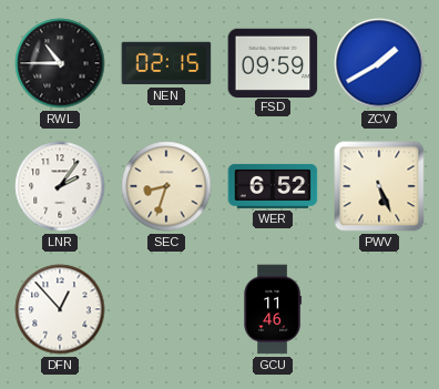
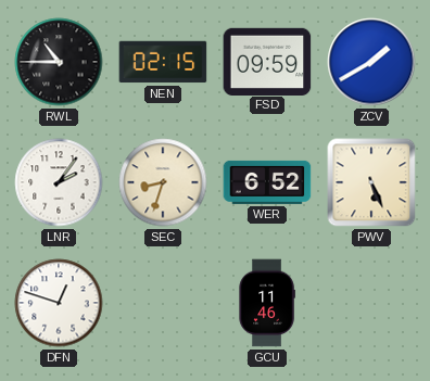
DFN: 12:53 -> 12:48
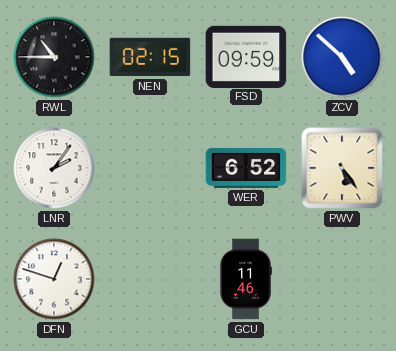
ZCV: 1:40 -> 4:52
SEC: 8:33 -> none
PWV: 5:26 -> 5:24
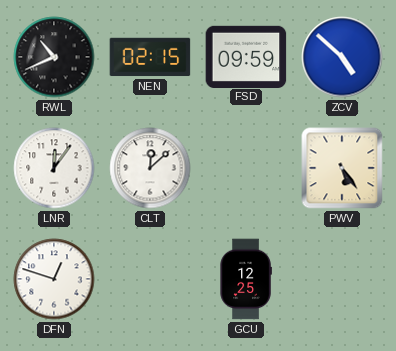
RWL: 10:45 -> 10:41
LNR: 2:06 -> 12:06
CLT: none -> 12:08
WER: 6:52 -> none
GCU: 11:46 -> 12:25
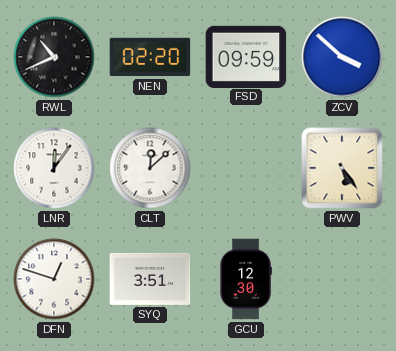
NEN: 02:15 -> 02:20
ZCV: 4:52 -> 3:52
SYQ: none -> 3:51
GCU: 12:25 -> 12:30
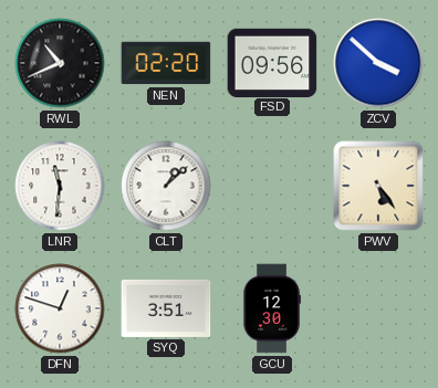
FSD: 09:59 -> 09:56
LNR: 12:06 -> 11:31
CLT: 12:08 -> 1:08
